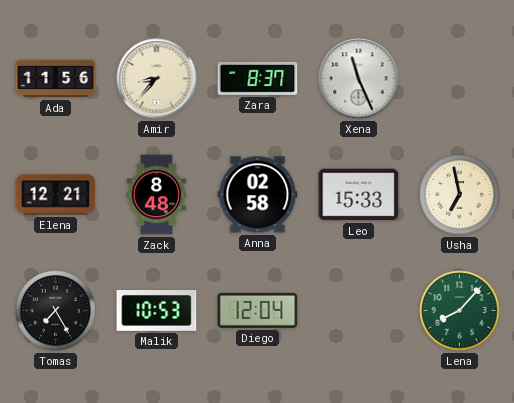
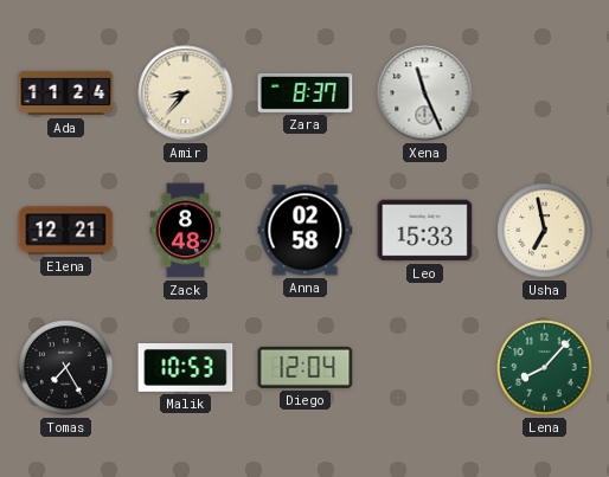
Ada: 11:56 -> 11:24
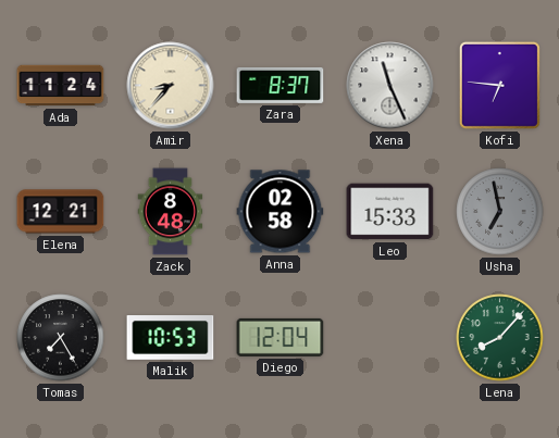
Kofi: none -> 6:46
Usha dial: cream -> grey
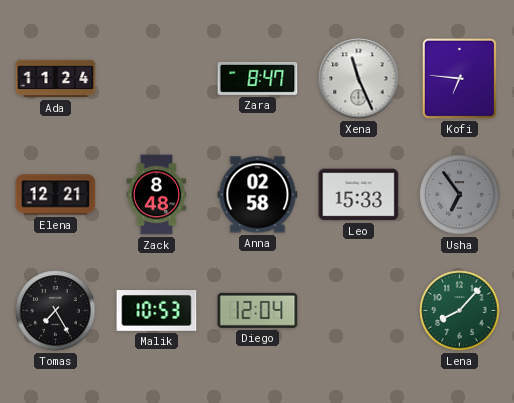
Amir: 8:37 -> none
Zara: 8:37 -> 8:47
Usha: 6:58 -> 6:54
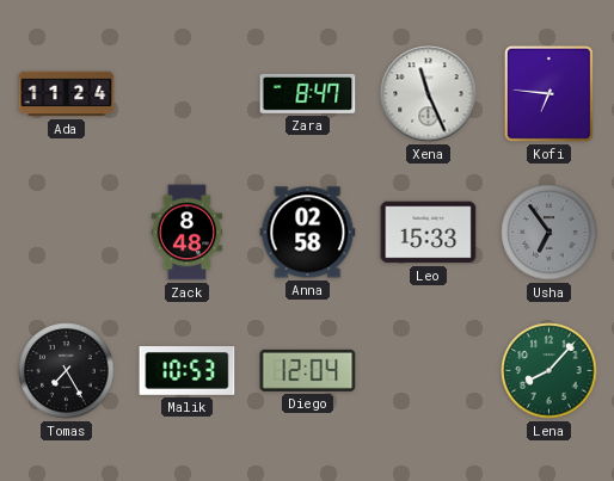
Elena: 12:21 -> none
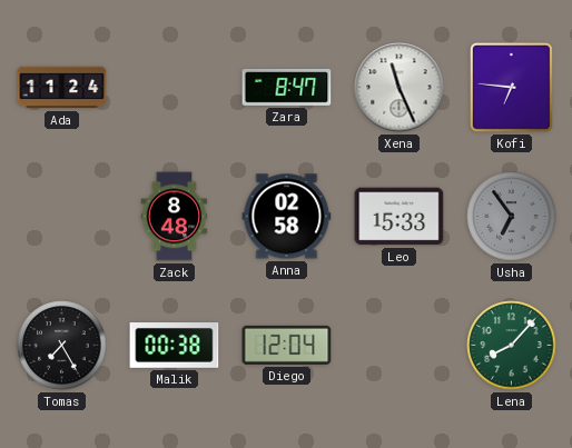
Malik: 10:53 -> 00:38
